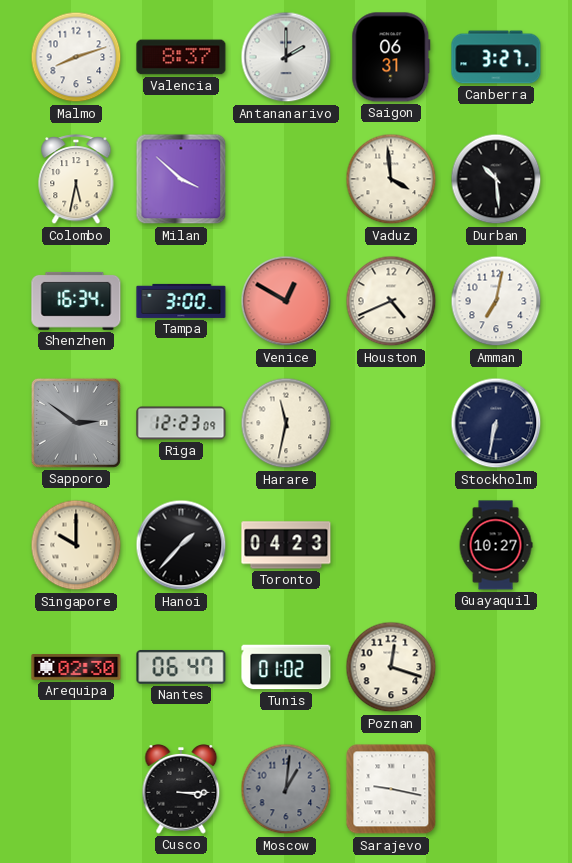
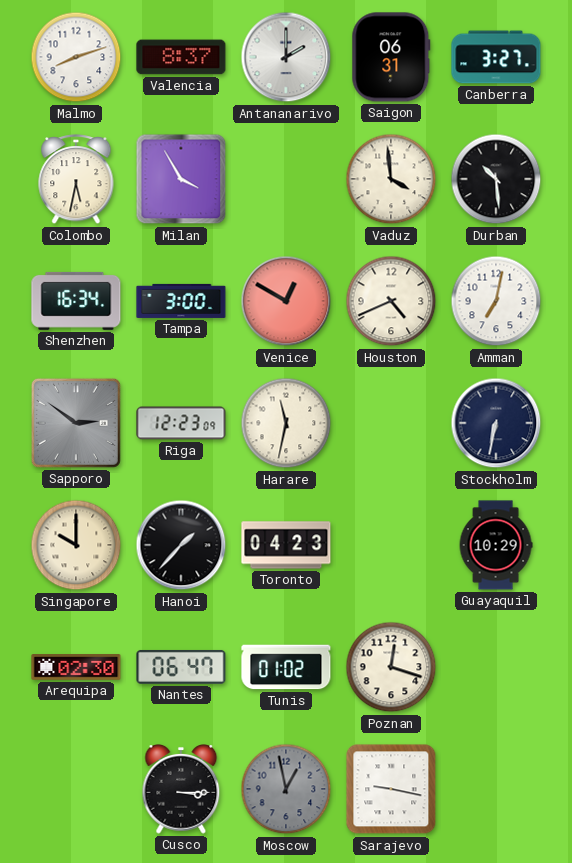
Milan: 3:52 -> 3:55
Guayaquil: 10:27 -> 10:29
Moscow: 1:01 -> 12:58
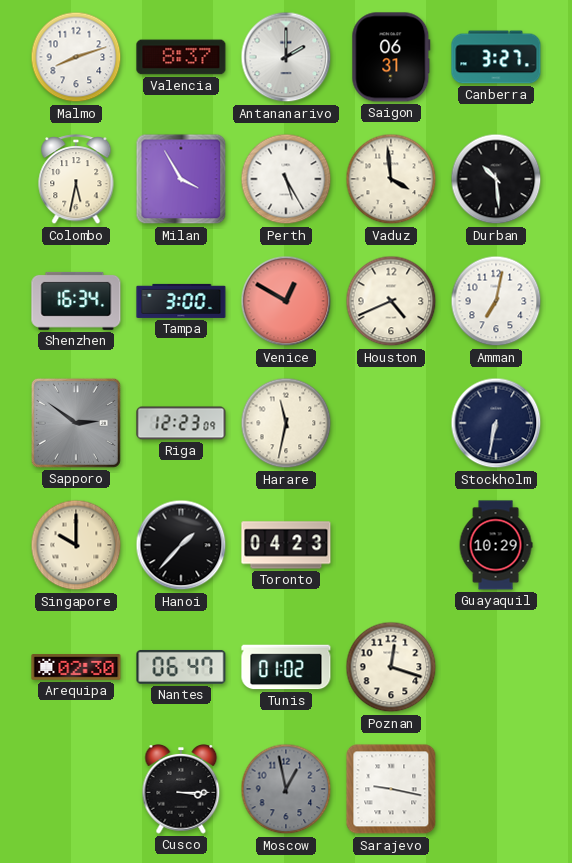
Perth: none -> 5:25
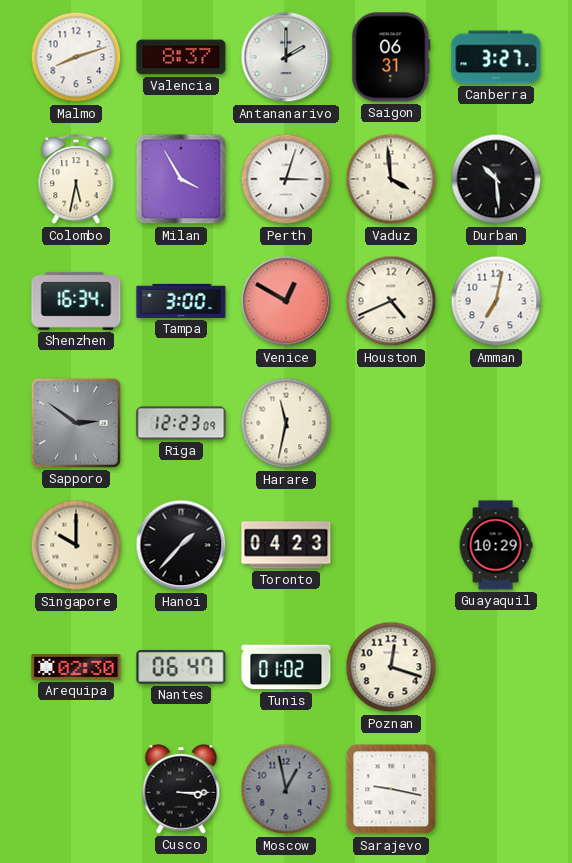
Perth: 5:25 -> 3:03
Stockholm: 6:32 -> none
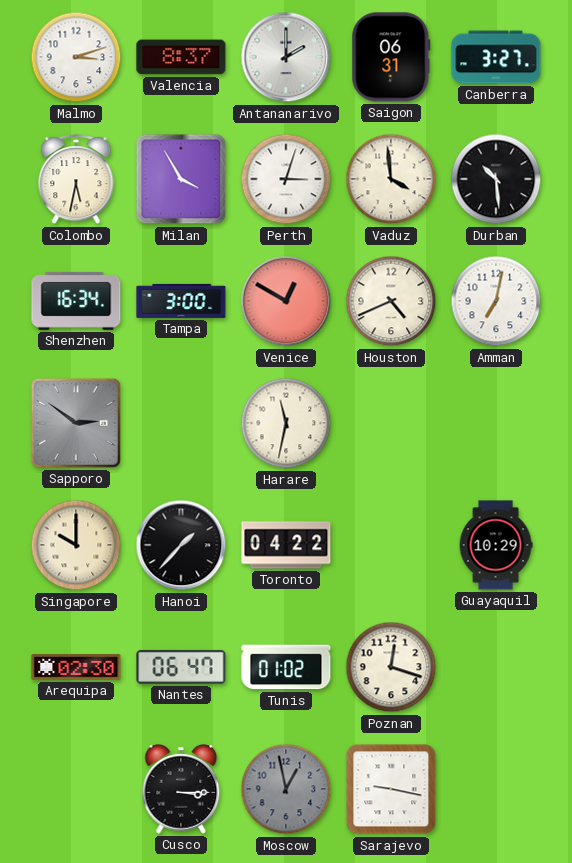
Malmo: 8:12 -> 3:12
Riga: 12:23 -> none
Toronto: 04:23 -> 04:22
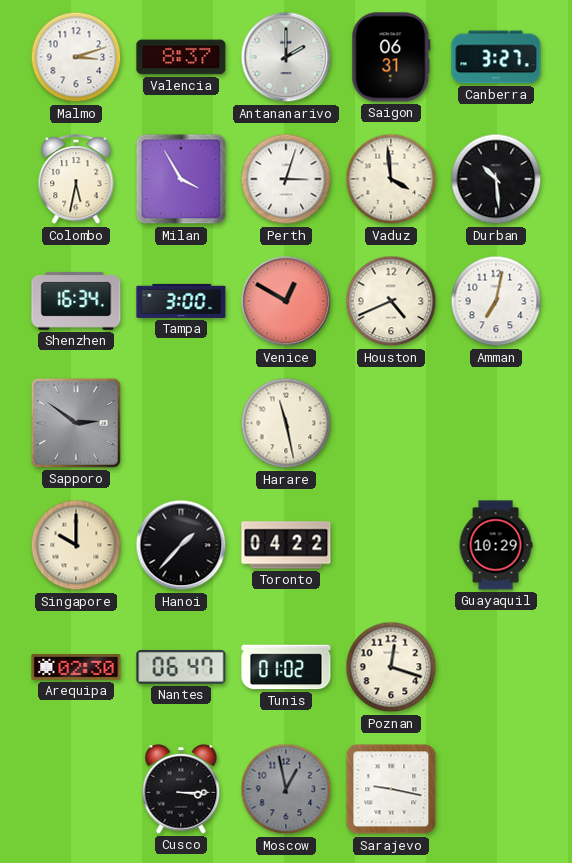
Harare: 11:32 -> 11:28
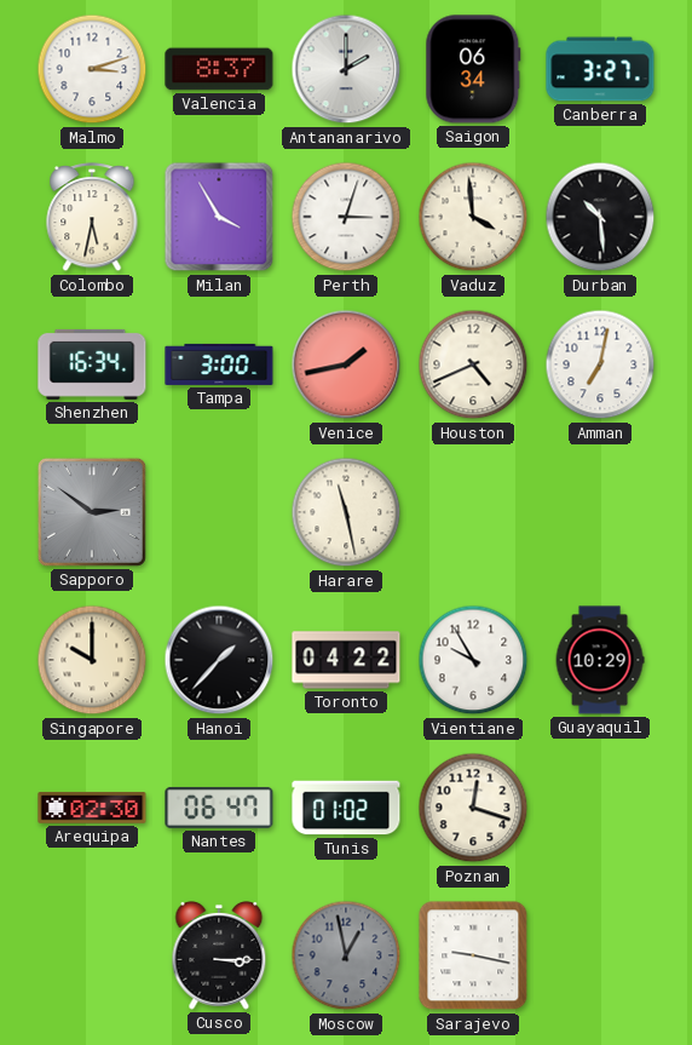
Saigon: 06:31 -> 06:34
Venice: 12:50 -> 1:43
Vientiane: none -> 9:55
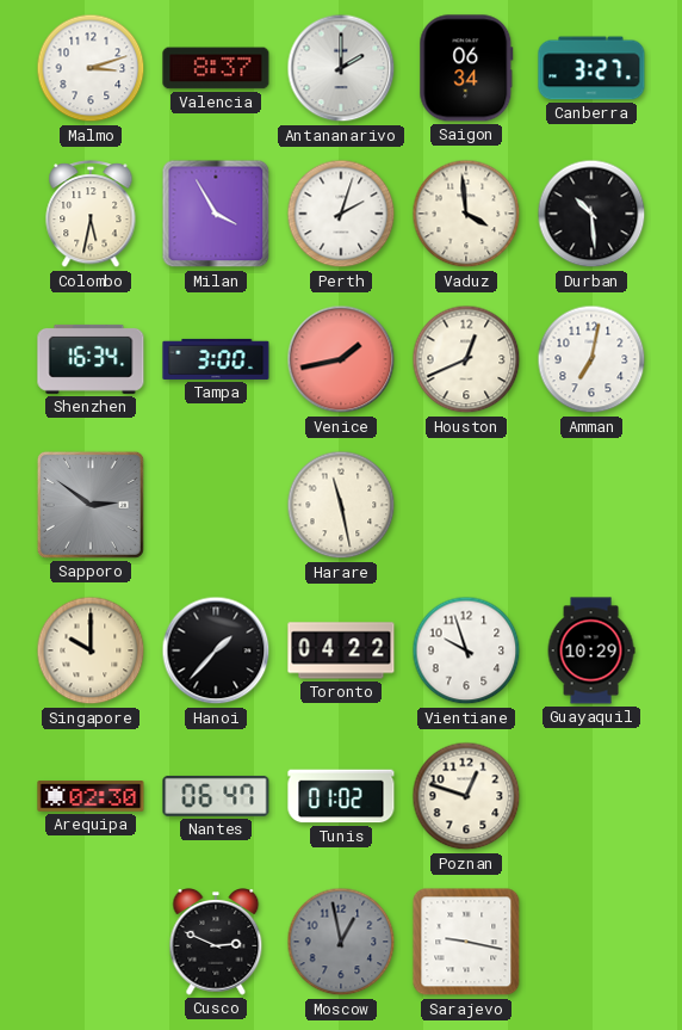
Perth: 3:03 -> 2:03
Houston: 4:41 -> 12:41
Vientiane: 9:55 -> 9:57
Poznan: 12:18 -> 12:48
Cusco: 3:15 -> 2:49
